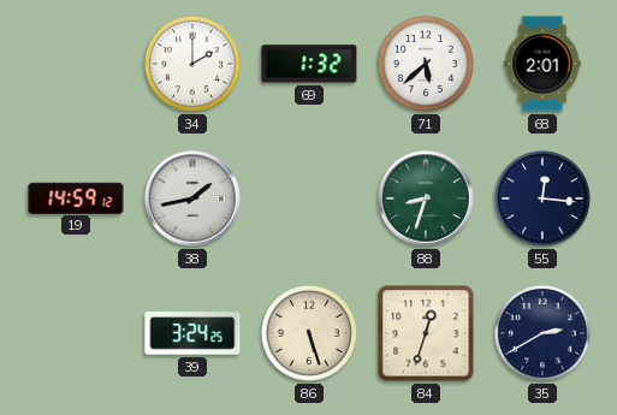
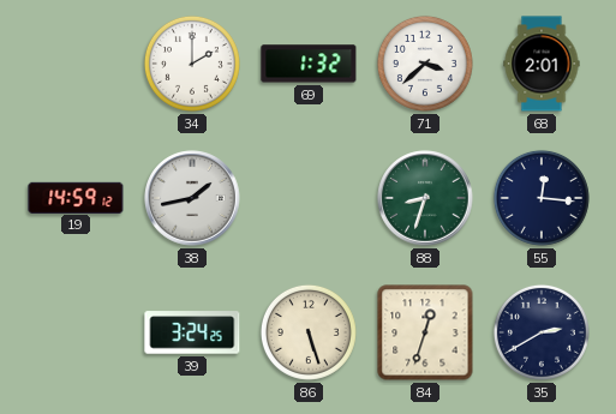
71: 5:38 -> 3:38
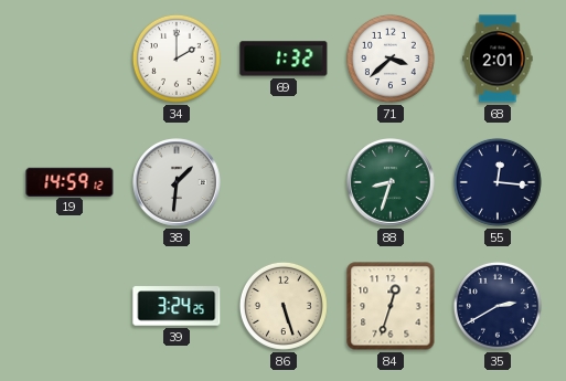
38: 1:43 -> 1:31
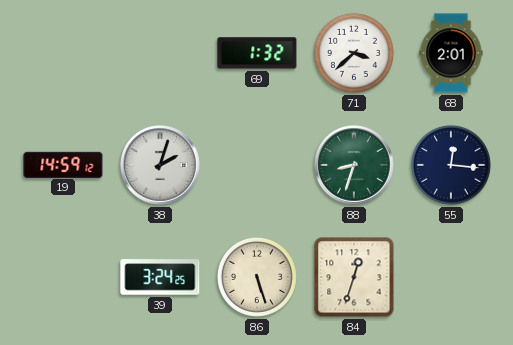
34: 2:00 -> none
38: 1:31 -> 2:03
35: 2:40 -> none
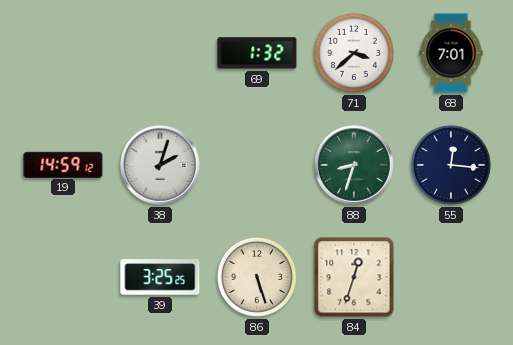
68: 2:01 -> 7:01
39: 3:24 -> 3:25
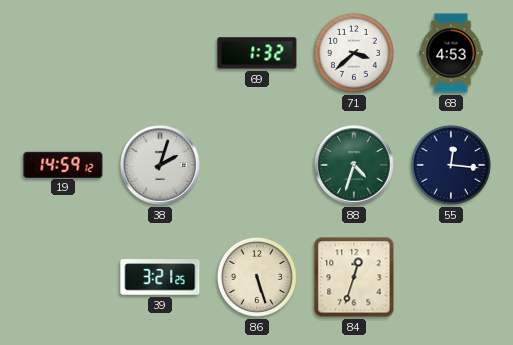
68: 7:01 -> 4:53
88: 8:33 -> 4:33
39: 3:25 -> 3:21
